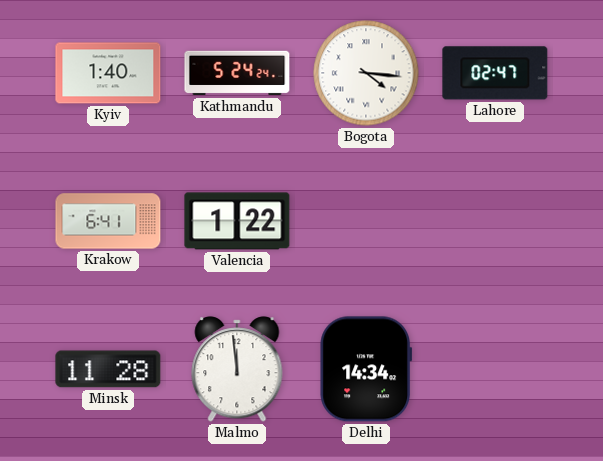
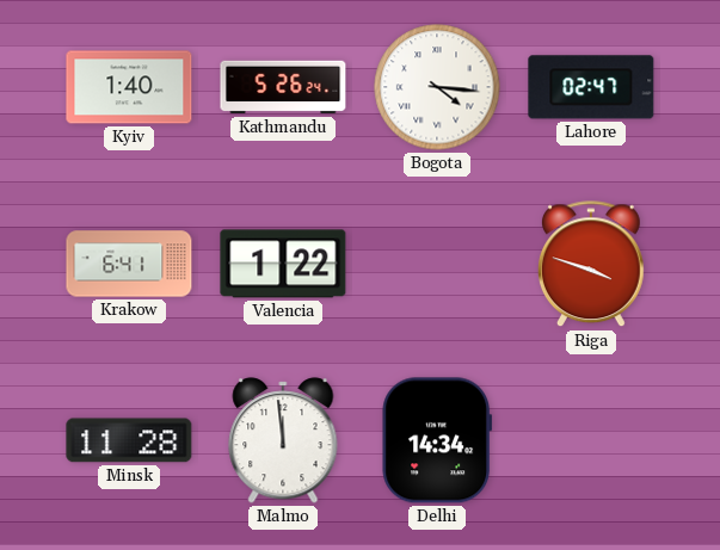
Kathmandu: 5:24 -> 5:26
Riga: none -> 3:48
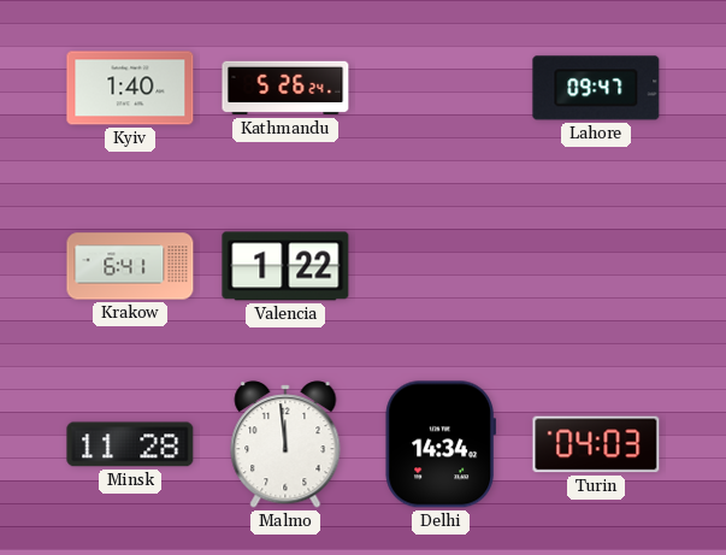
Bogota: 4:16 -> none
Lahore: 02:47 -> 09:47
Riga: 3:48 -> none
Turin: none -> 04:03
